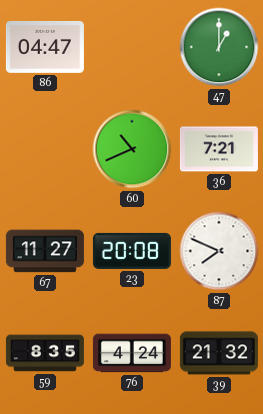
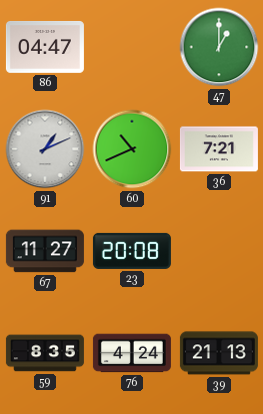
91: none -> 1:11
87: 7:49 -> none
39: 21:32 -> 21:13
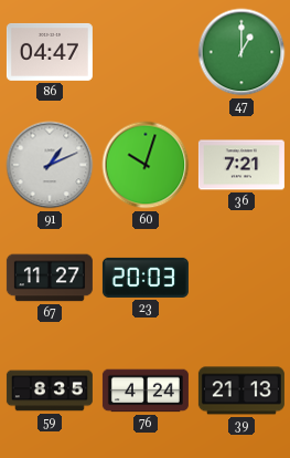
60: 10:41 -> 10:03
23: 20:08 -> 20:03
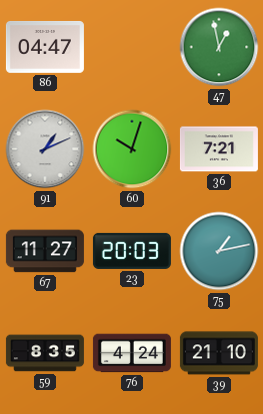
47: 1:00 -> 12:58
75: none -> 1:13
39: 21:13 -> 21:10
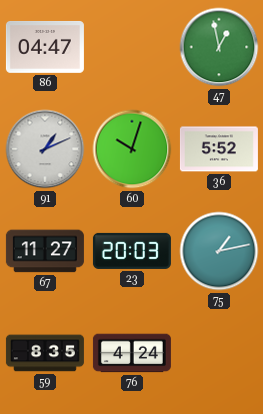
36: 7:21 -> 5:52
39: 21:10 -> none
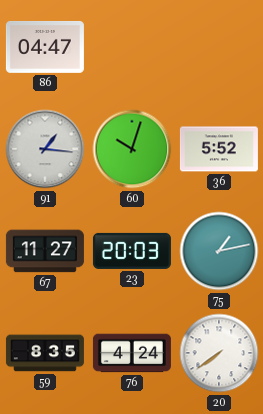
47: 12:58 -> none
91: 1:11 -> 1:16
20: none -> 7:39
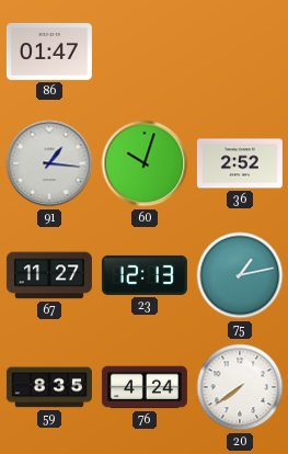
86: 04:47 -> 01:47
36: 5:52 -> 2:52
23: 20:03 -> 12:13
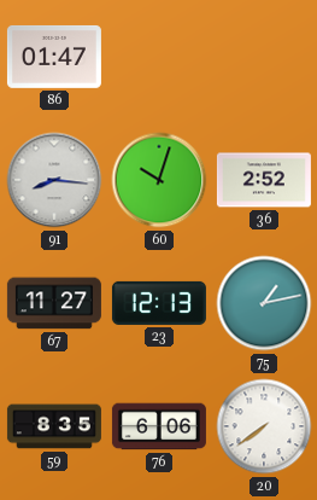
91: 1:16 -> 8:16
76: 4:24 -> 6:06
